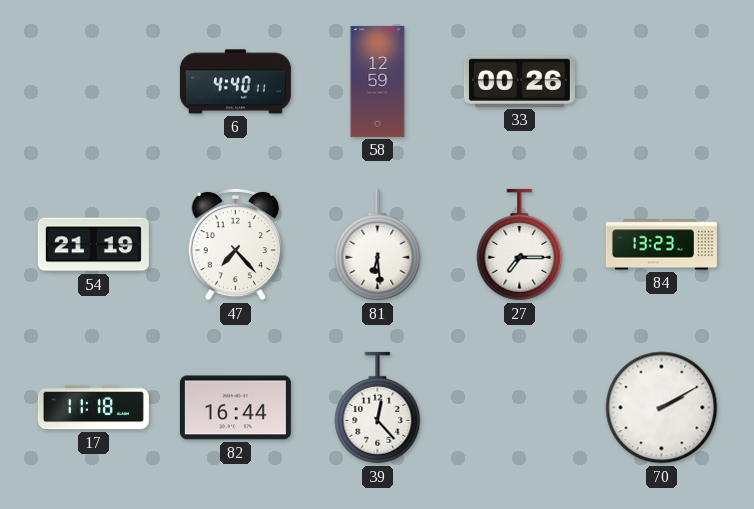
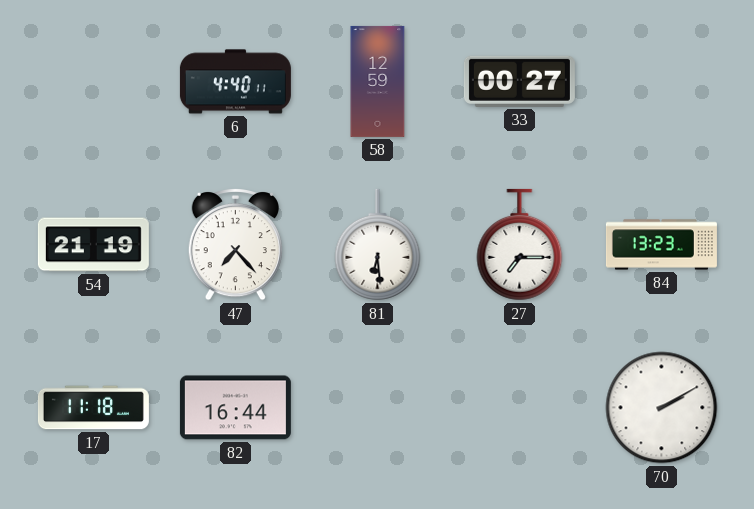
33: 00:26 -> 00:27
39: 12:23 -> none
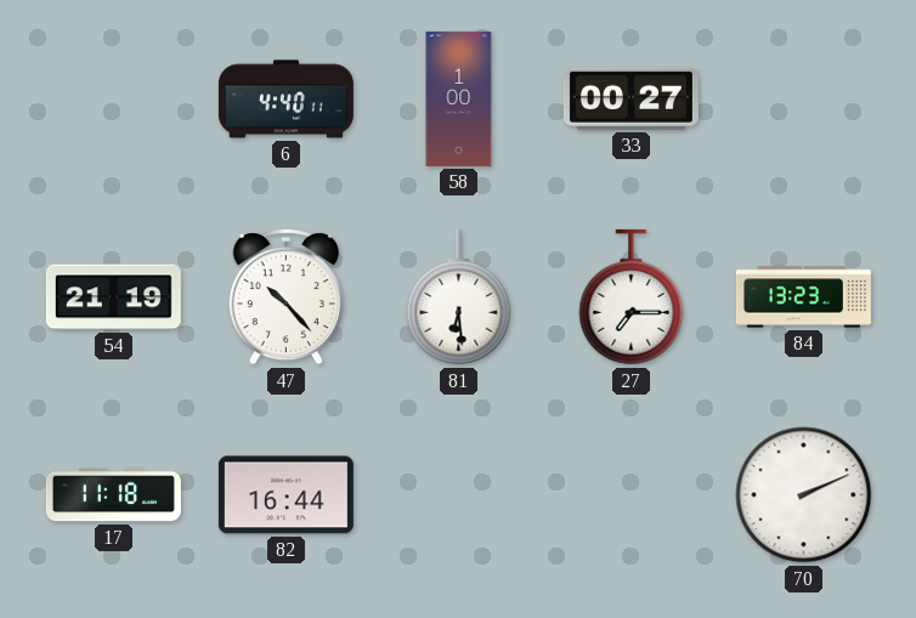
58: 12:59 -> 1:00
47: 7:23 -> 10:23
70: 2:10 -> 2:11
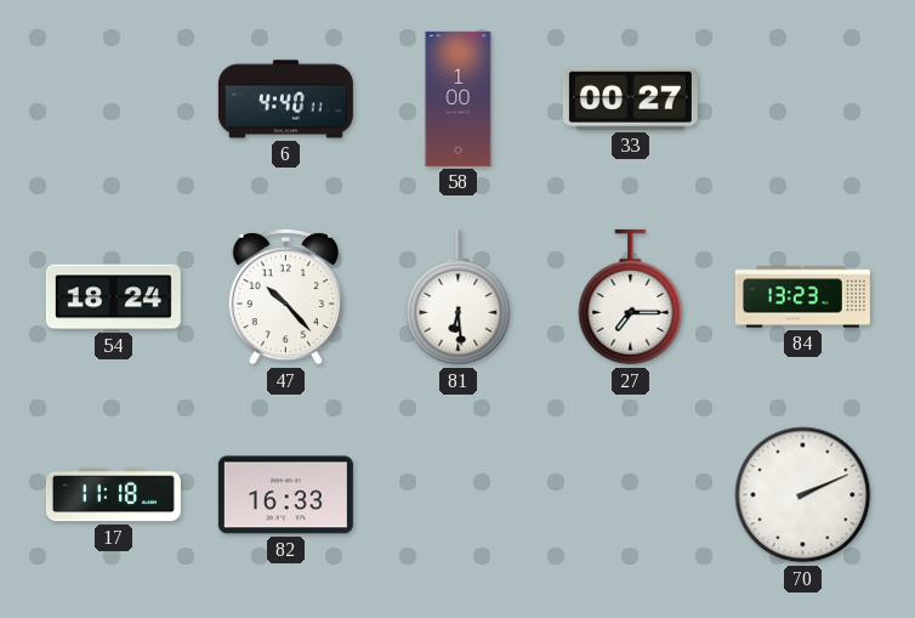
54: 21:19 -> 18:24
82: 16:44 -> 16:33
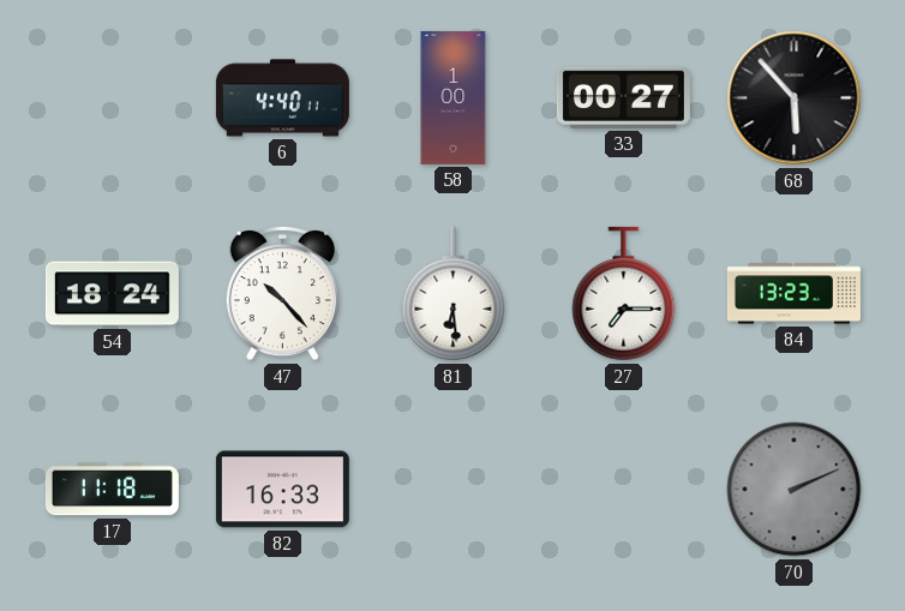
68: none -> 5:53
70 dial: white -> grey
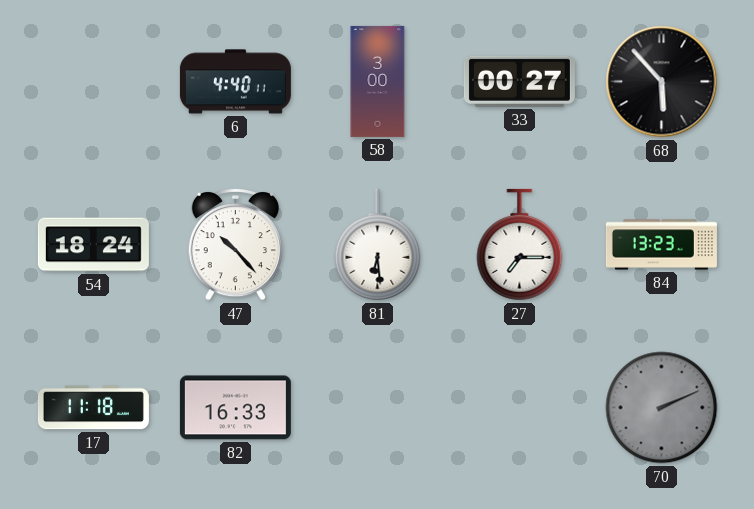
58: 1:00 -> 3:00
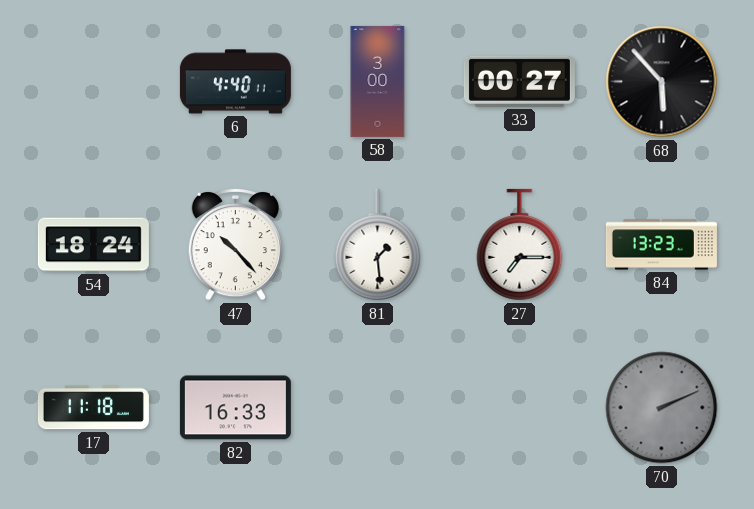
81: 6:29 -> 1:29
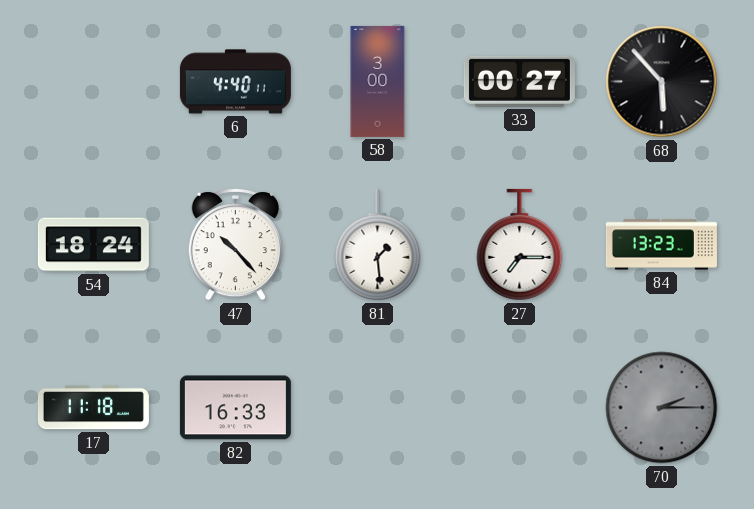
70: 2:11 -> 2:15
